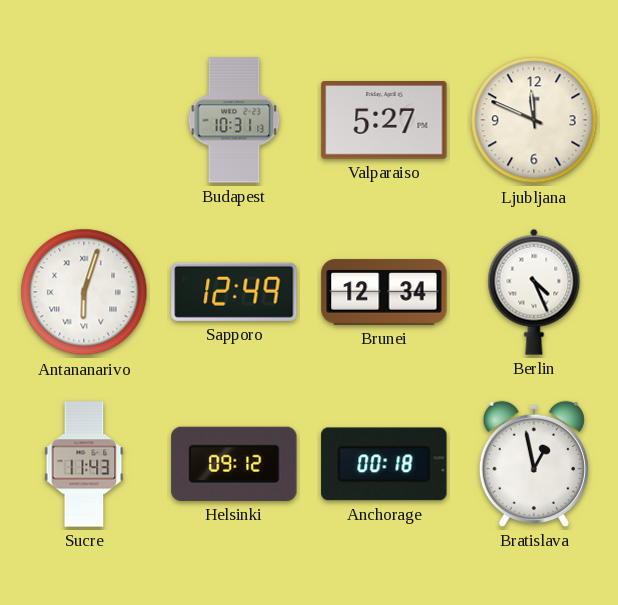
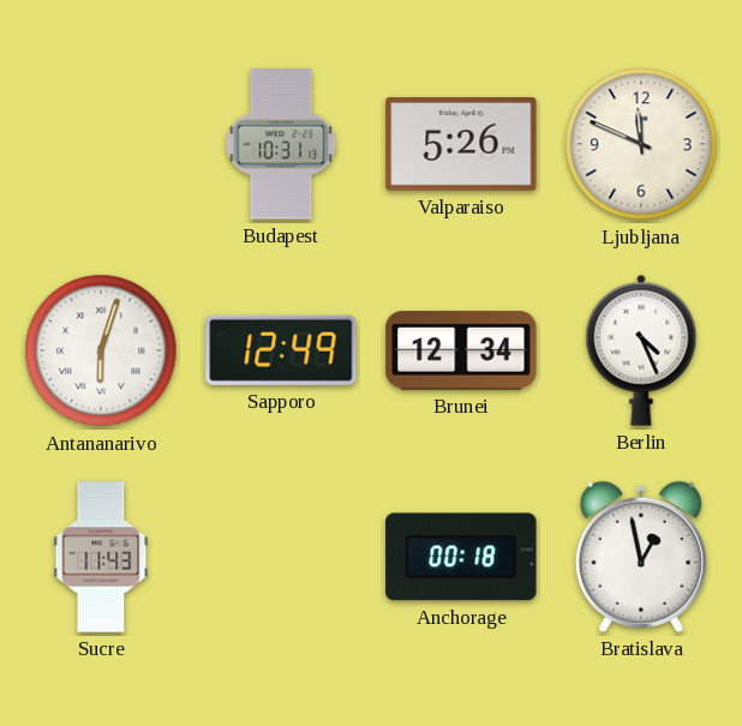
Valparaiso: 5:27 -> 5:26
Helsinki: 09:12 -> none
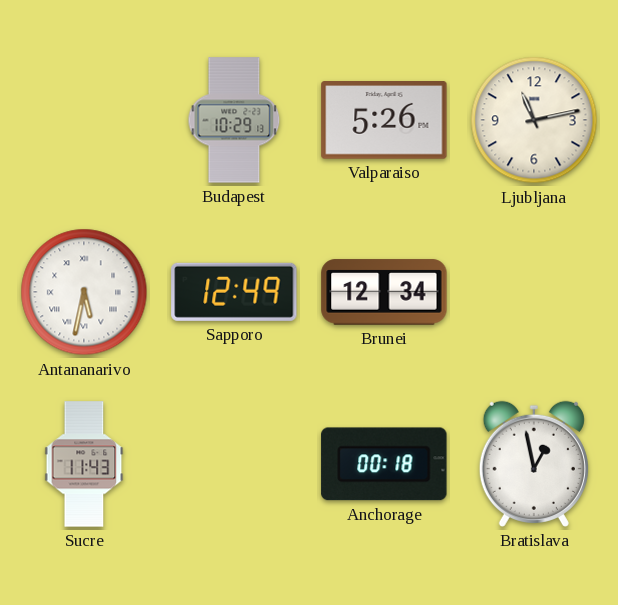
Budapest: 10:31 -> 10:29
Ljubljana: 11:49 -> 11:13
Antananarivo: 6:03 -> 5:32
Berlin: 4:26 -> none
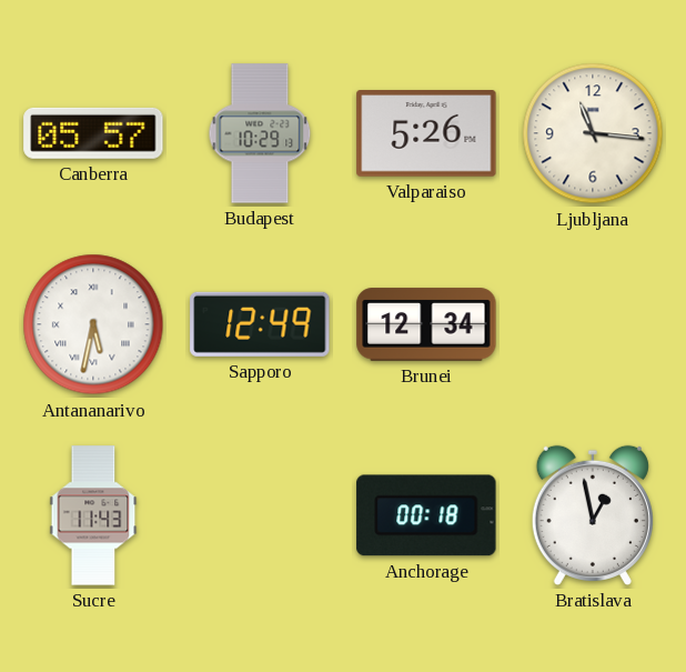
Canberra: none -> 05:57
Ljubljana: 11:13 -> 11:16
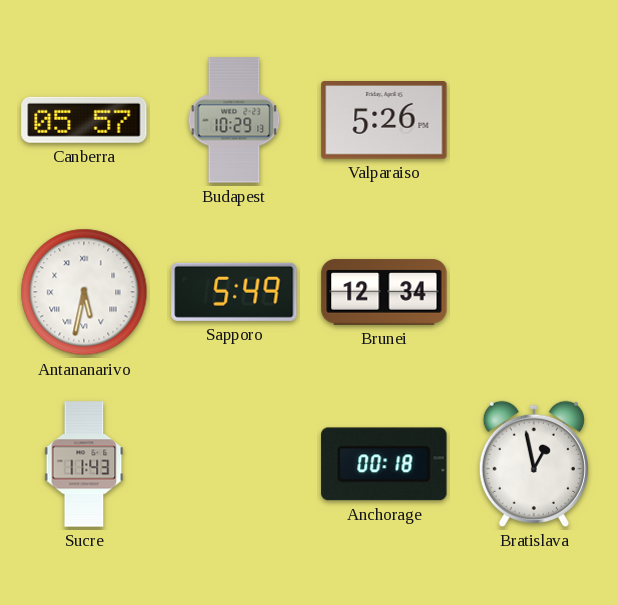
Ljubljana: 11:16 -> none
Sapporo: 12:49 -> 5:49
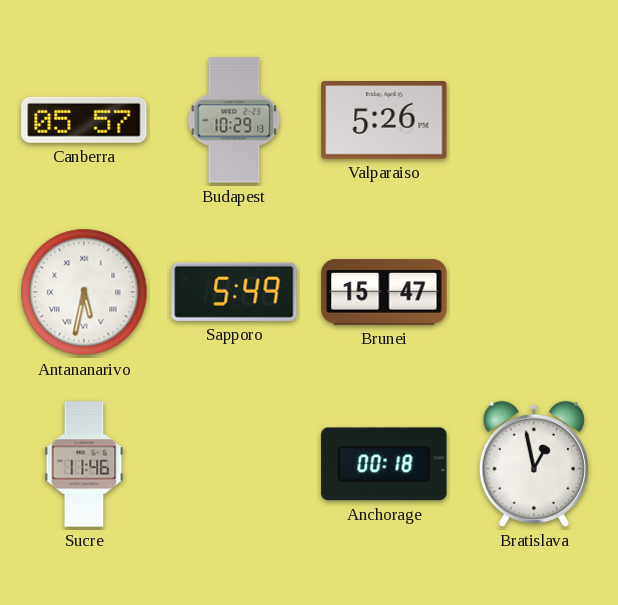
Brunei: 12:34 -> 15:47
Sucre: 11:43 -> 11:46
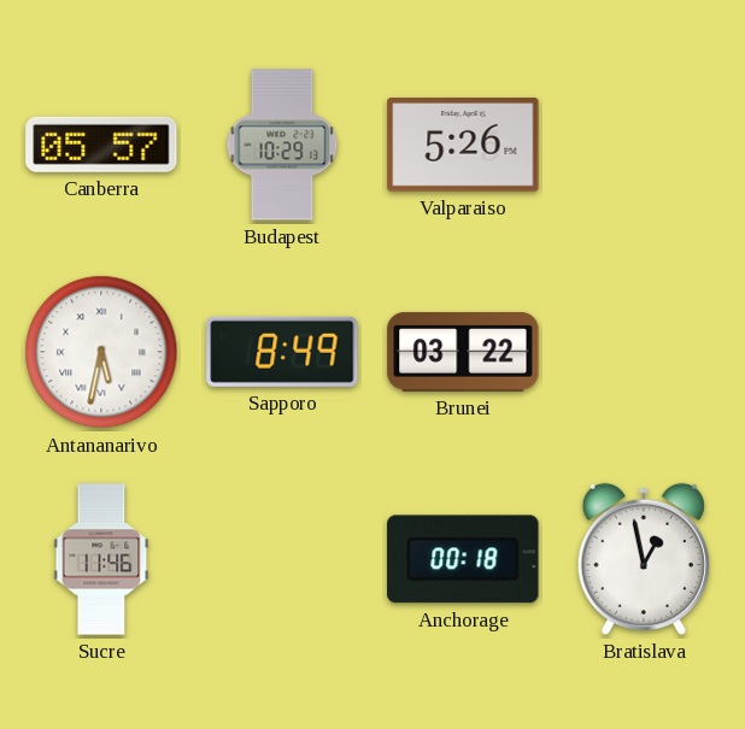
Sapporo: 5:49 -> 8:49
Brunei: 15:47 -> 03:22
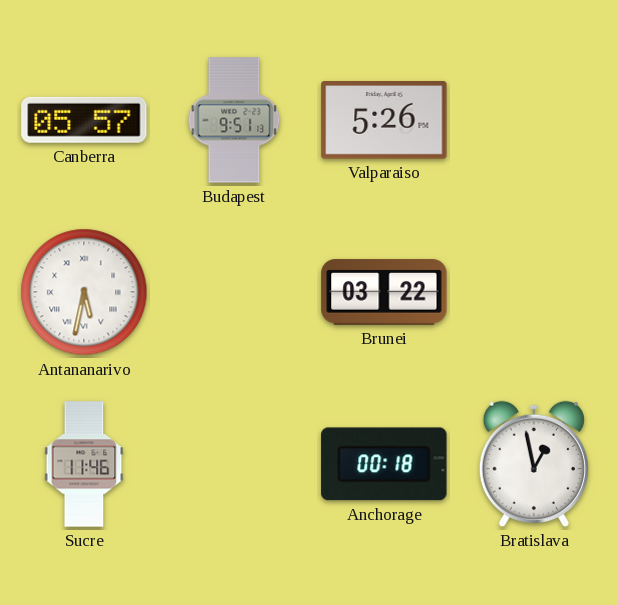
Budapest: 10:29 -> 9:51
Sapporo: 8:49 -> none
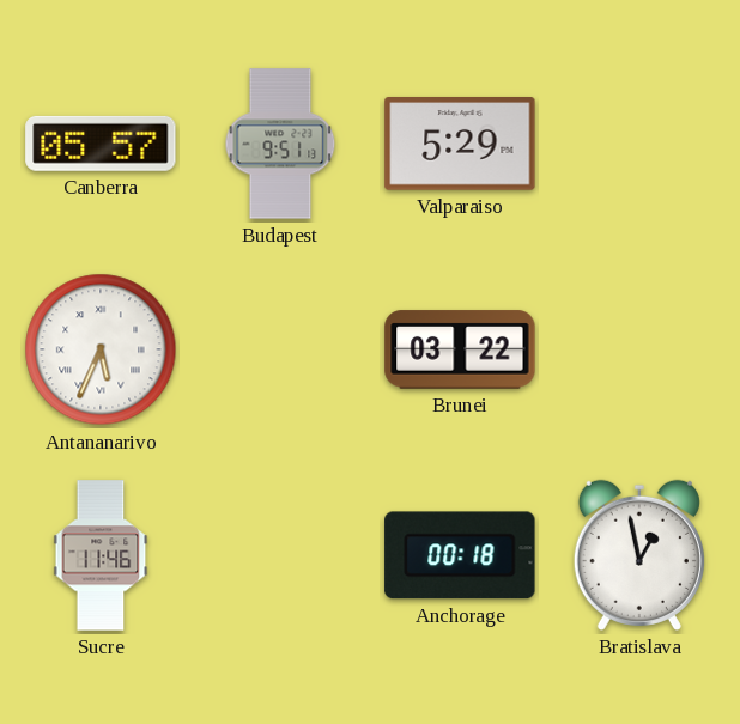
Valparaiso: 5:26 -> 5:29
Antananarivo: 5:32 -> 5:34
